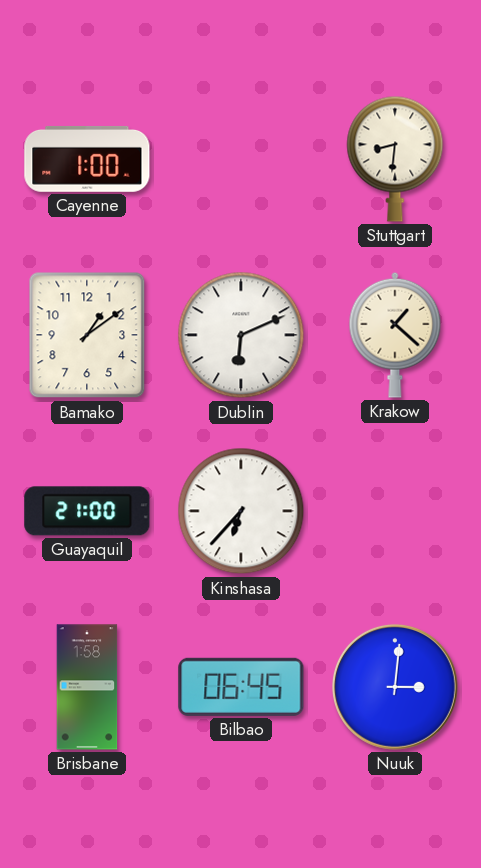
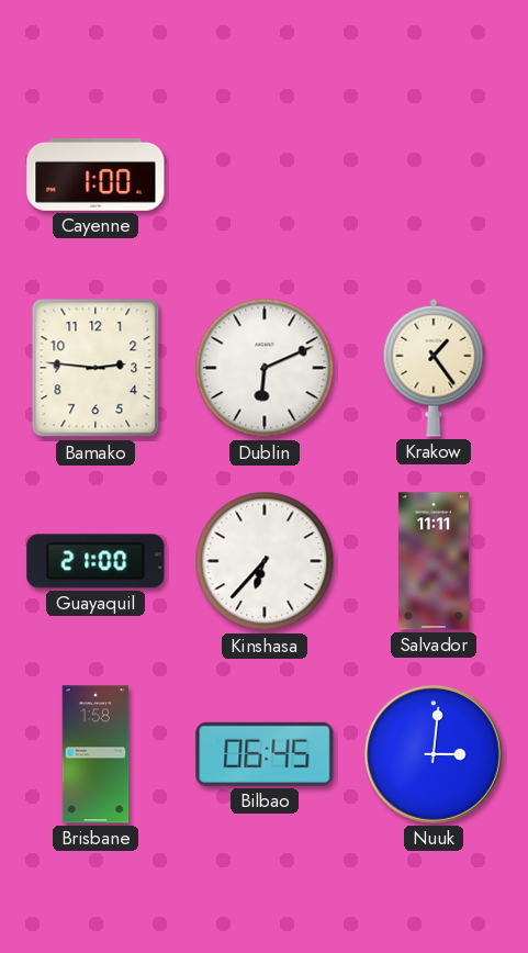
Stuttgart: 8:31 -> none
Bamako: 1:09 -> 2:46
Krakow: 1:22 -> 1:24
Salvador: none -> 11:11
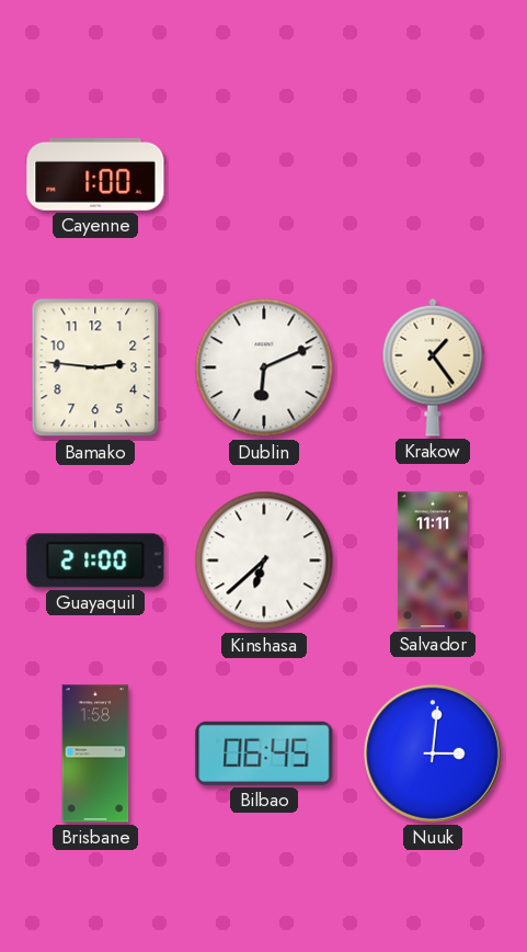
Kinshasa: 6:37 -> 6:38
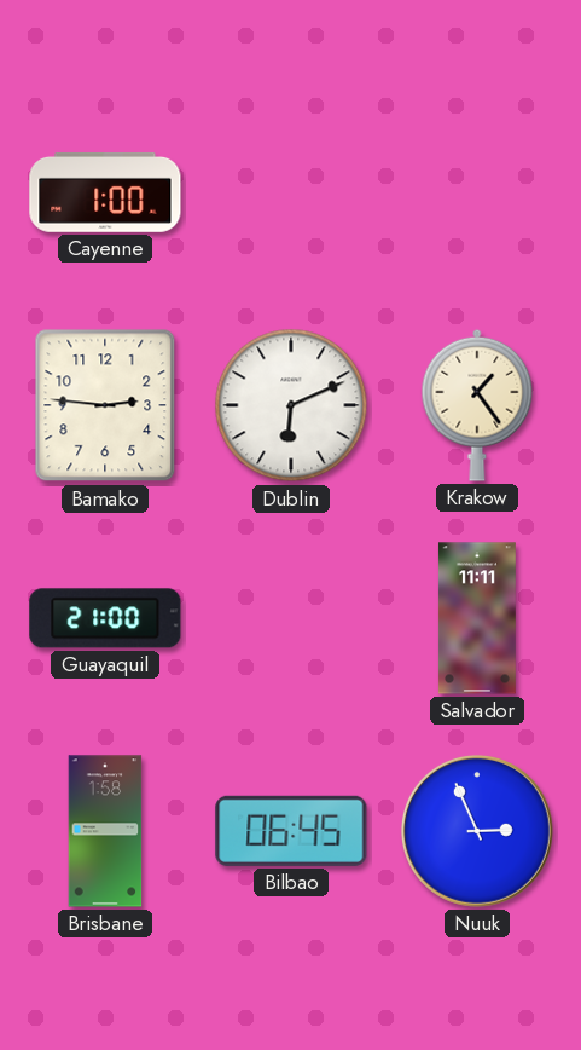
Kinshasa: 6:38 -> none
Nuuk: 3:01 -> 2:56
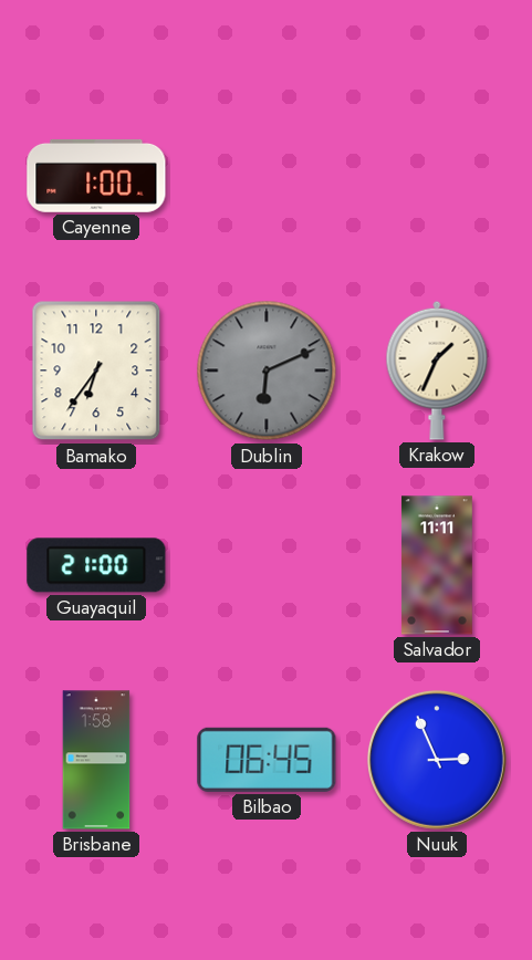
Bamako: 2:46 -> 6:36
Dublin dial: white -> grey
Krakow: 1:24 -> 1:34
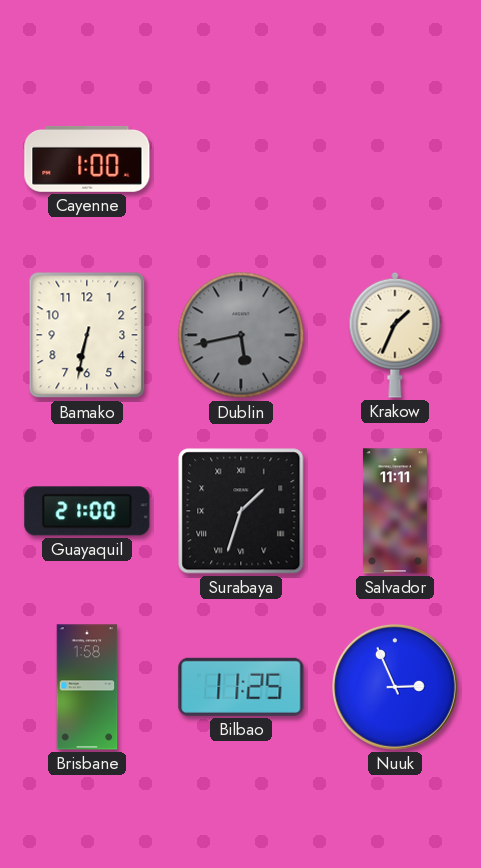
Bamako: 6:36 -> 6:32
Dublin: 6:11 -> 5:43
Surabaya: none -> 1:33
Bilbao: 06:45 -> 11:25
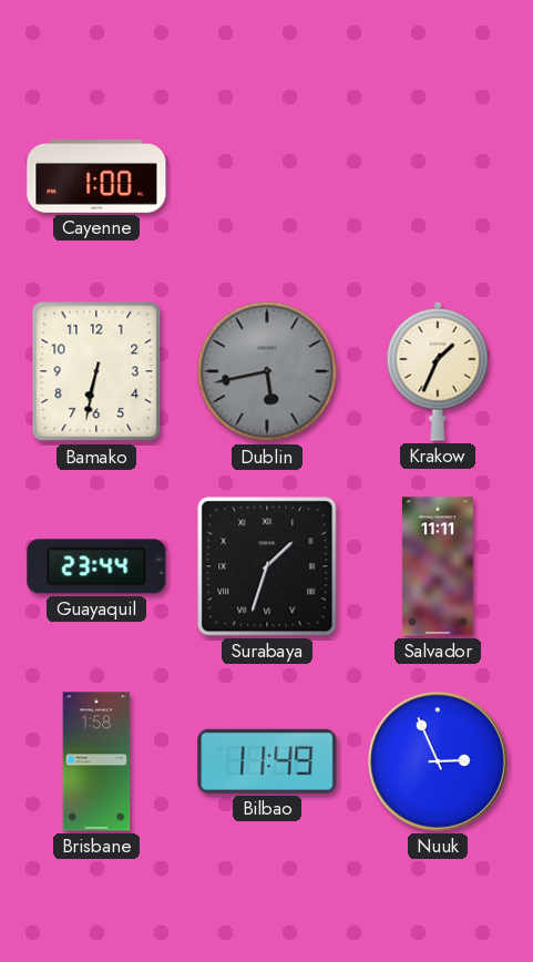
Guayaquil: 21:00 -> 23:44
Bilbao: 11:25 -> 11:49
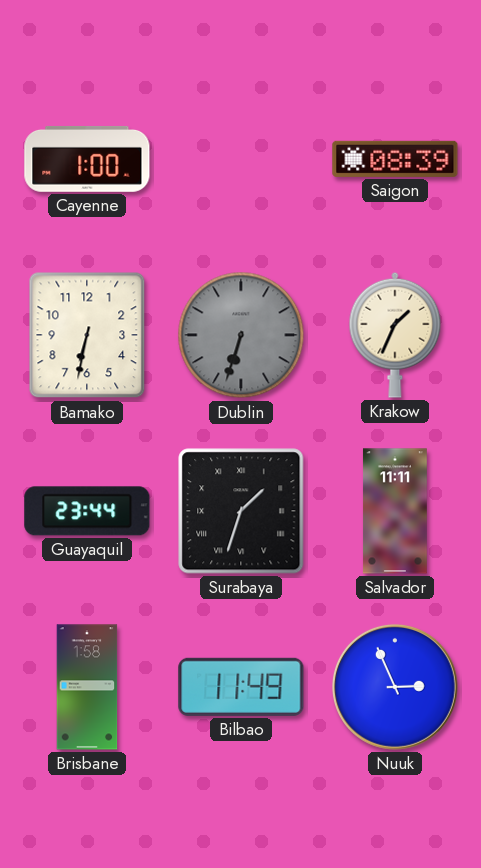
Saigon: none -> 08:39
Dublin: 5:43 -> 6:33
